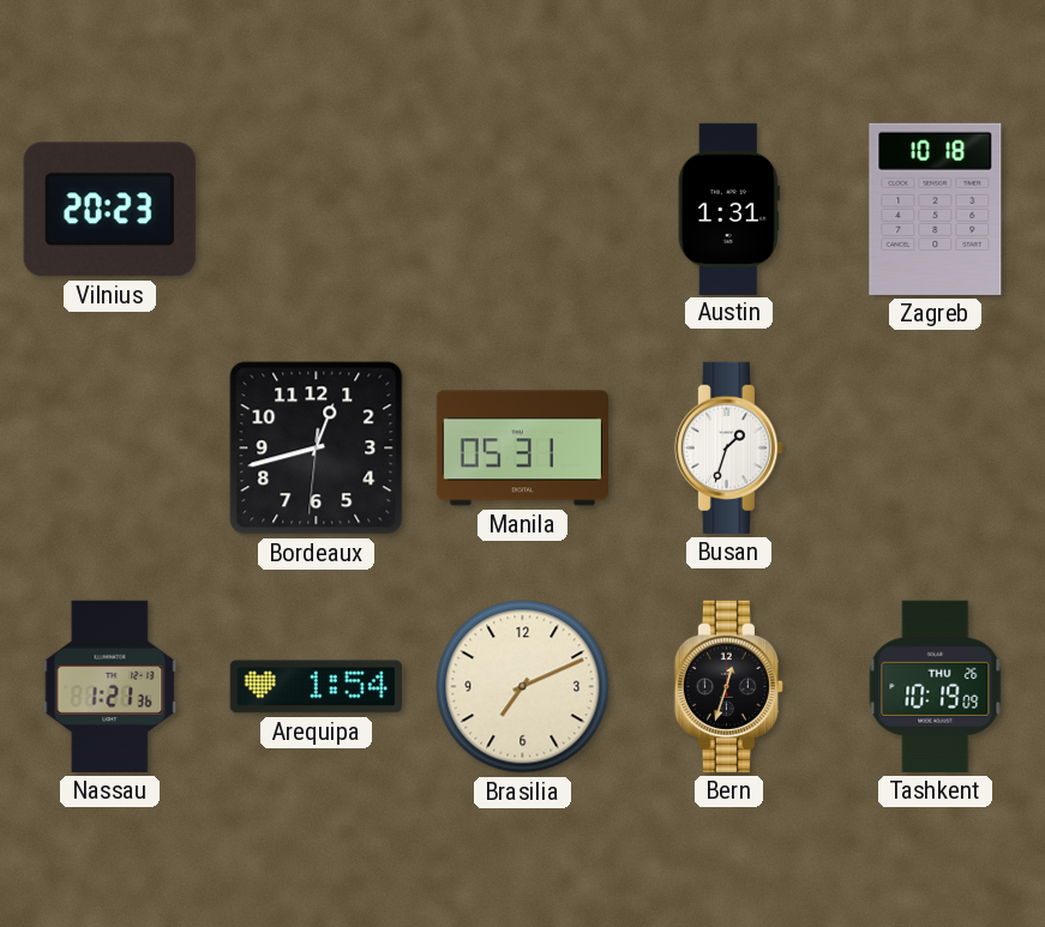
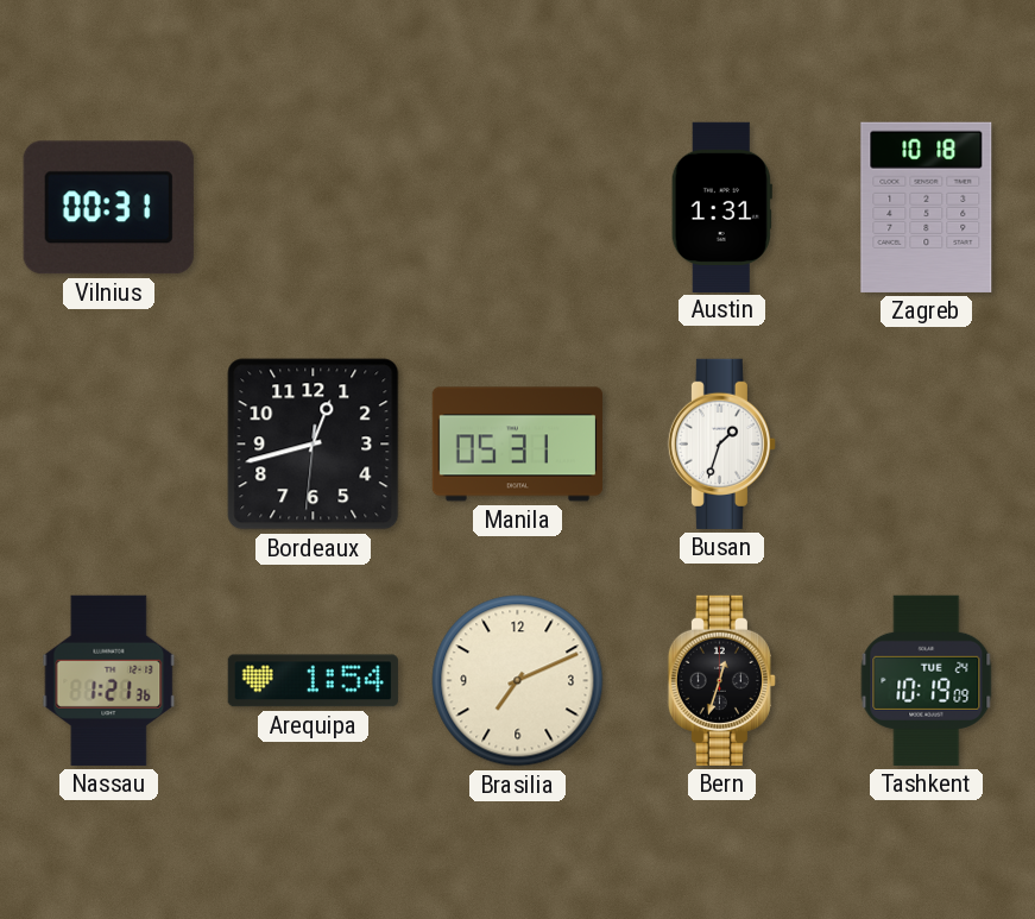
Vilnius: 20:23 -> 00:31
Tashkent date: THU 26 -> TUE 24
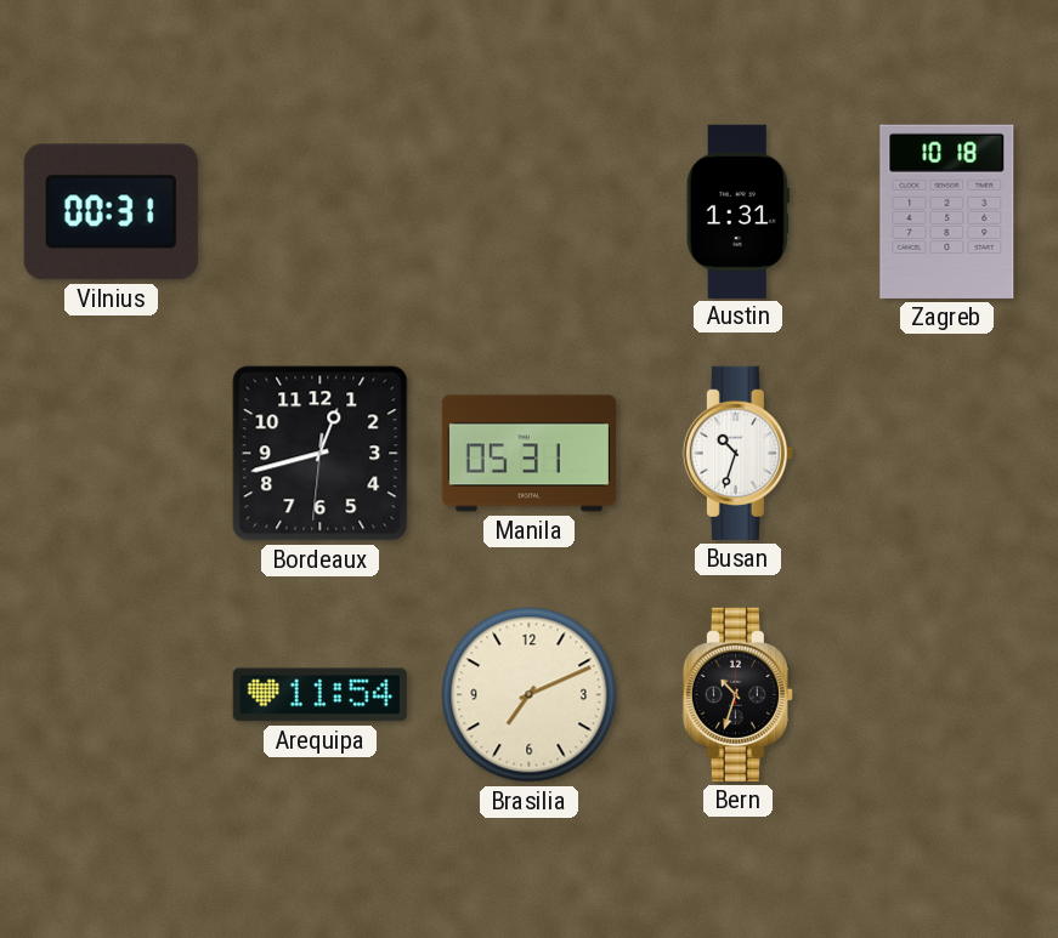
Busan: 1:33 -> 10:33
Nassau: 1:21 -> none
Arequipa: 1:54 -> 11:54
Bern: 12:33 -> 10:33
Tashkent: 10:19 -> none
